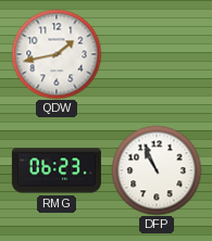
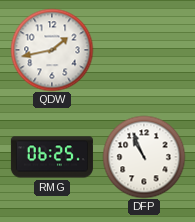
RMG: 06:23 -> 06:25
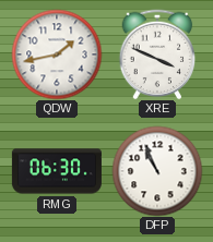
XRE: none -> 3:49
RMG: 06:25 -> 06:30
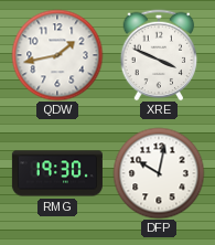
RMG: 06:30 -> 19:30
DFP: 10:56 -> 10:02
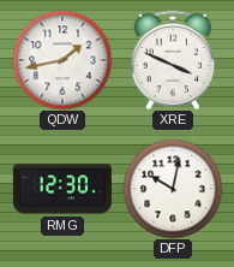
RMG: 19:30 -> 12:30
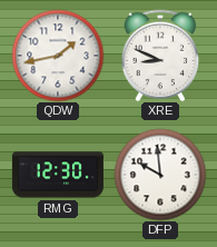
XRE: 3:49 -> 8:49
DFP: 10:02 -> 9:59
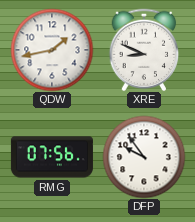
RMG: 12:30 -> 07:56
DFP: 9:59 -> 9:54
